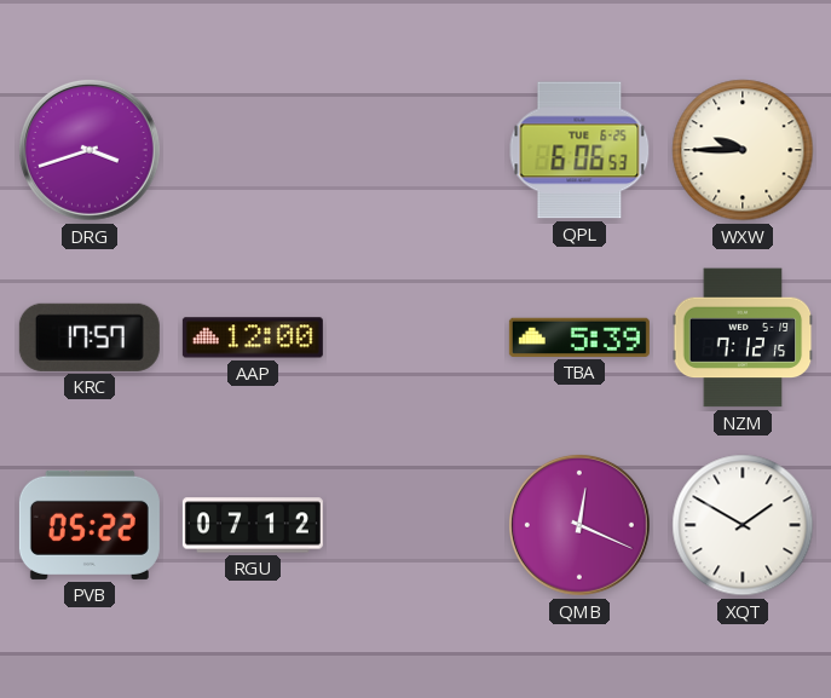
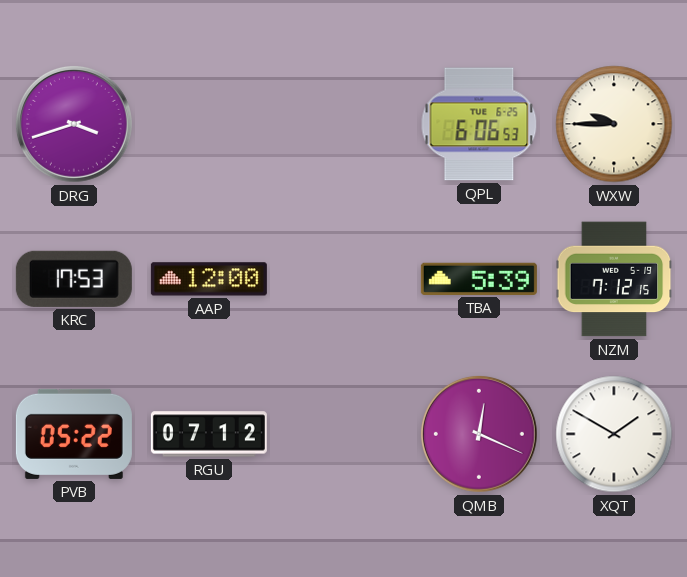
KRC: 17:57 -> 17:53
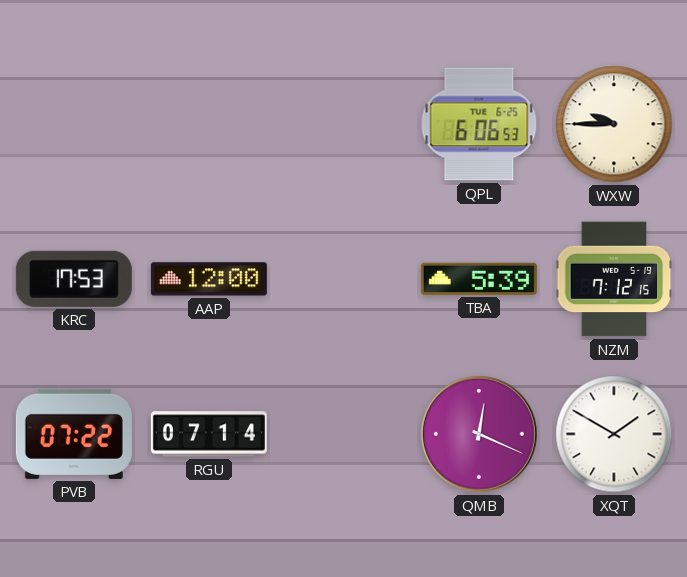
DRG: 3:42 -> none
PVB: 05:22 -> 07:22
RGU: 07:12 -> 07:14
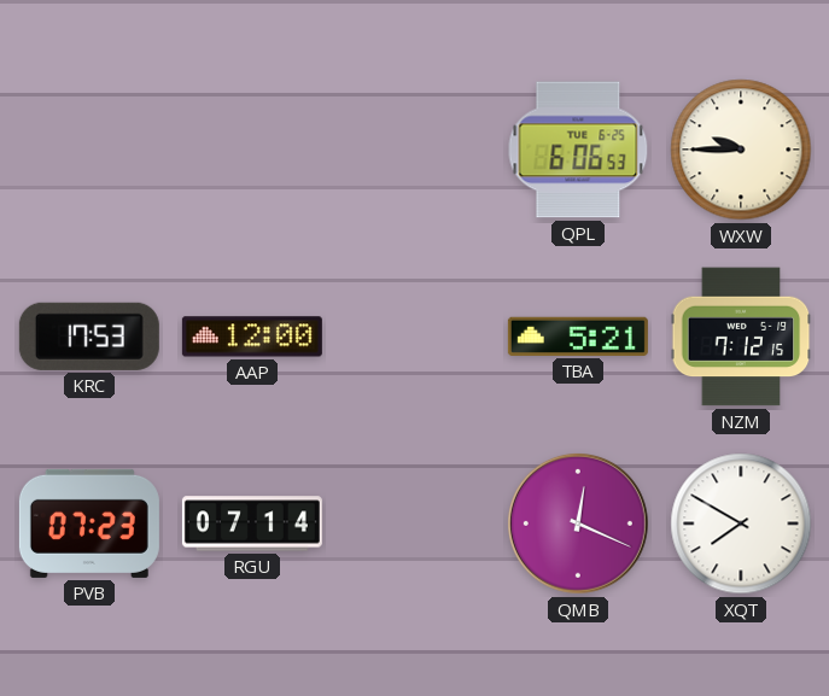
TBA: 5:39 -> 5:21
PVB: 07:22 -> 07:23
XQT: 1:50 -> 7:50
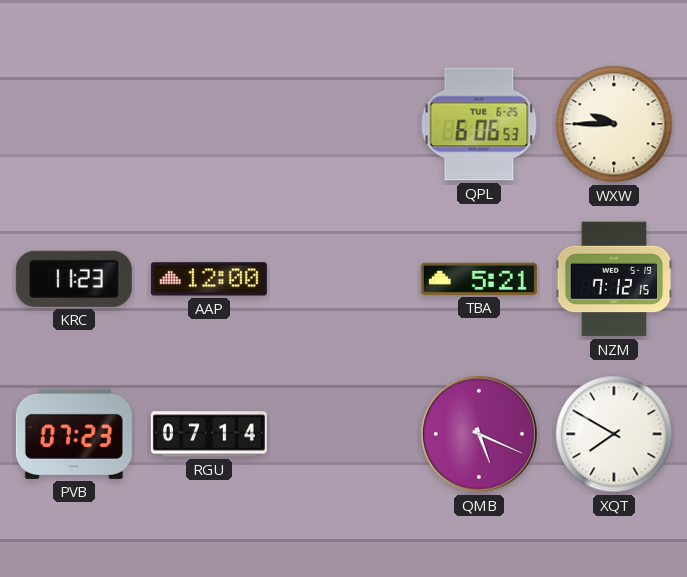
KRC: 17:53 -> 11:23
QMB: 12:19 -> 5:19
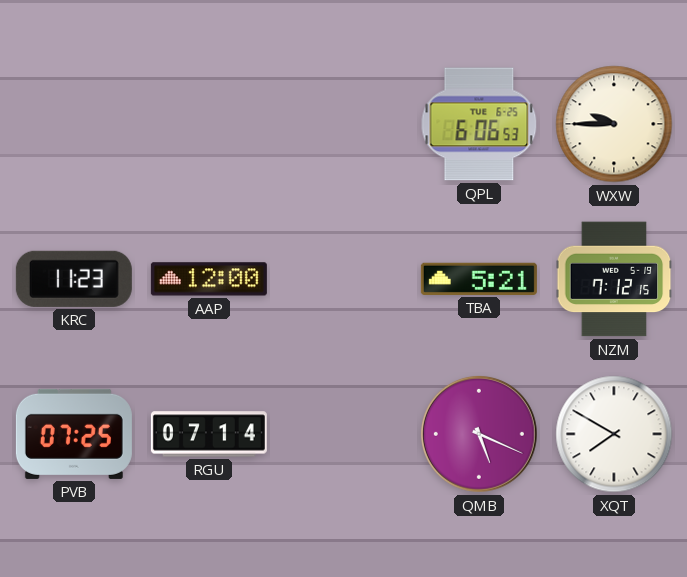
PVB: 07:23 -> 07:25
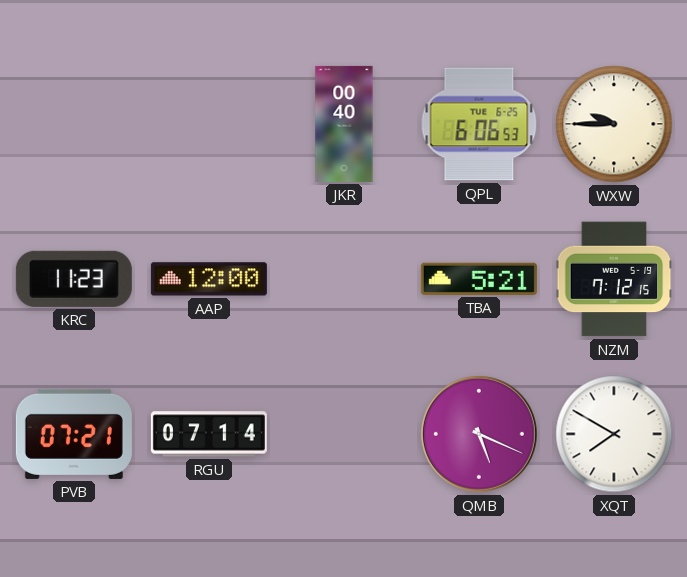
JKR: none -> 00:40
PVB: 07:25 -> 07:21
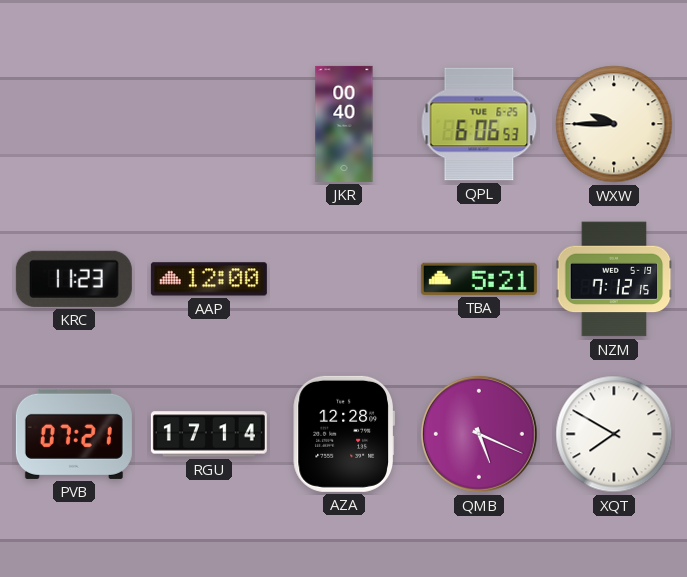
RGU: 07:14 -> 17:14
AZA: none -> 12:28
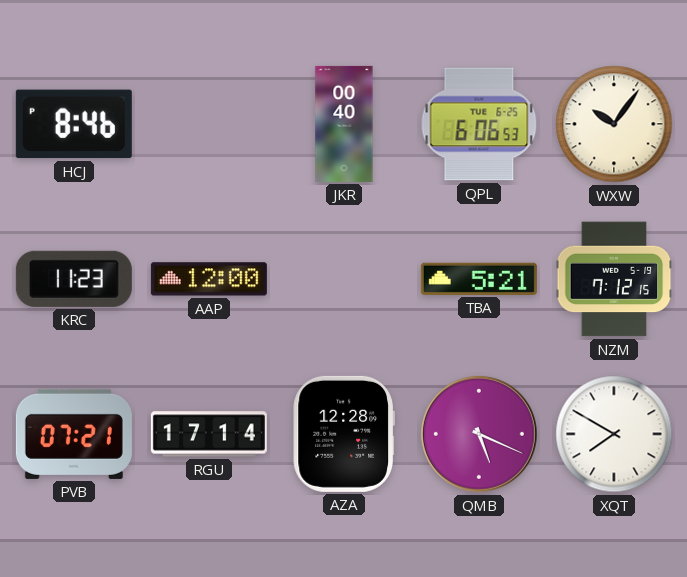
HCJ: none -> 8:46
WXW: 9:45 -> 10:06
